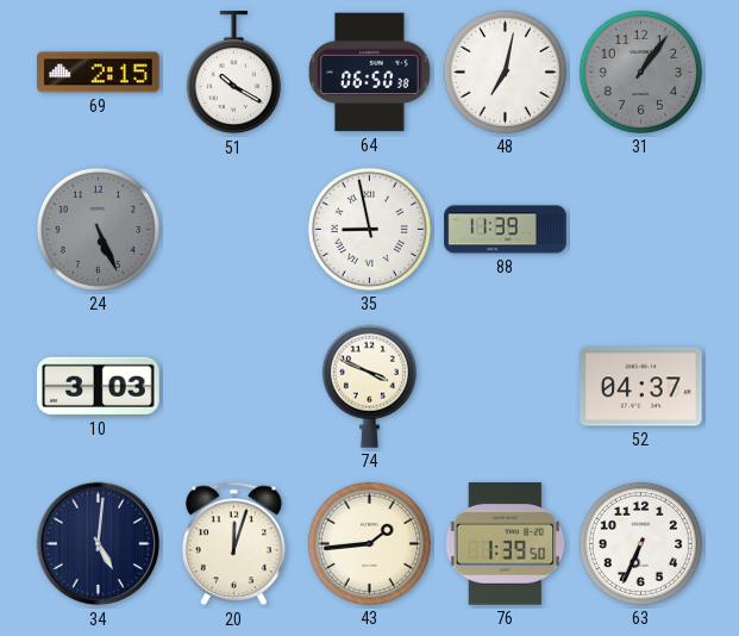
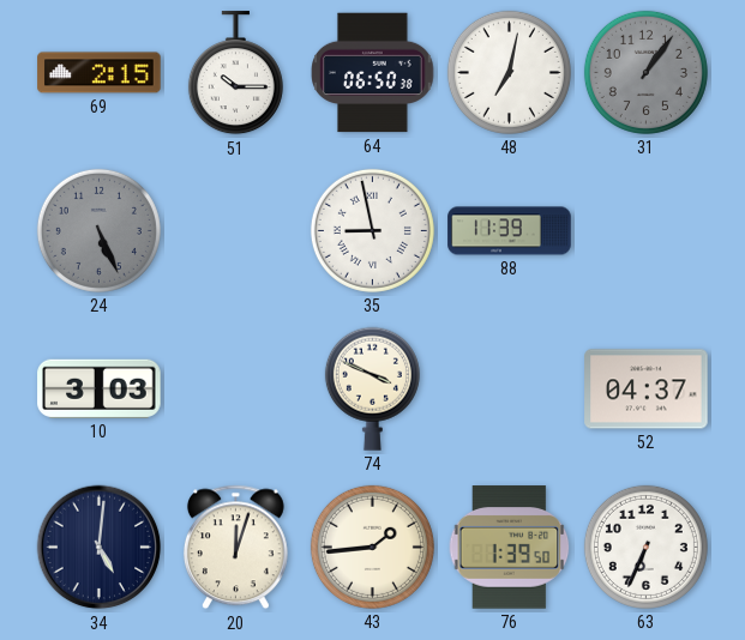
51: 10:20 -> 10:15
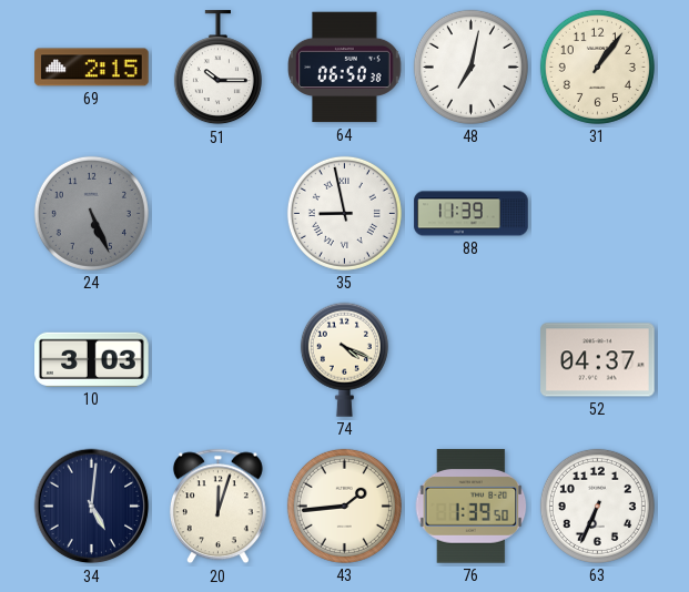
31 dial: grey -> cream
74: 3:49 -> 4:19
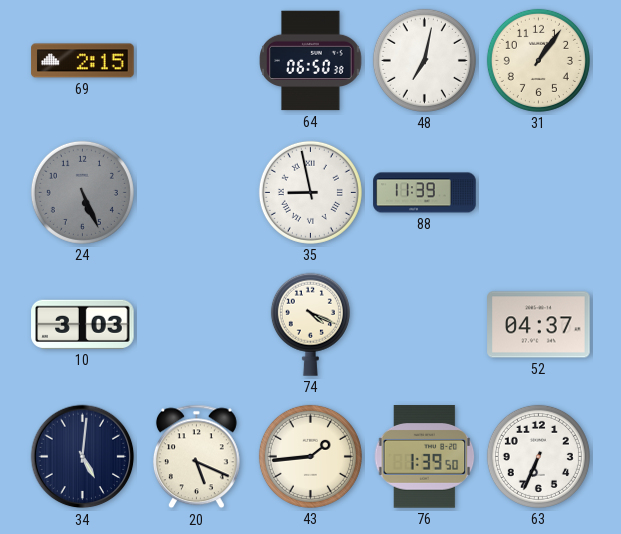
51: 10:15 -> none
20: 12:03 -> 5:19
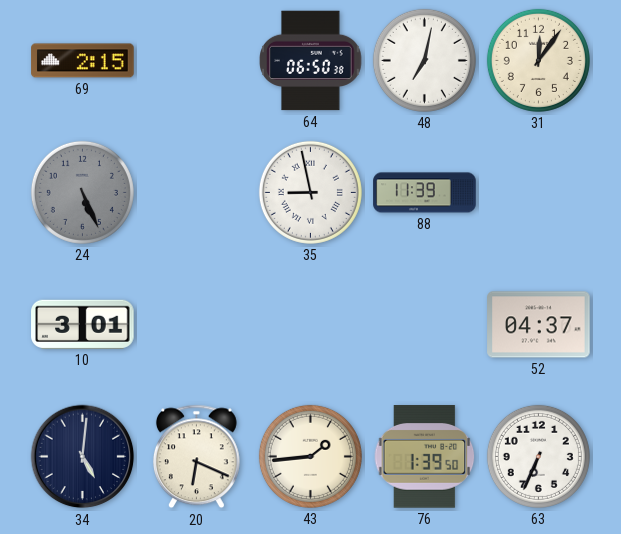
31: 1:06 -> 12:06
10: 3:03 -> 3:01
74: 4:19 -> none
20: 5:19 -> 6:19
